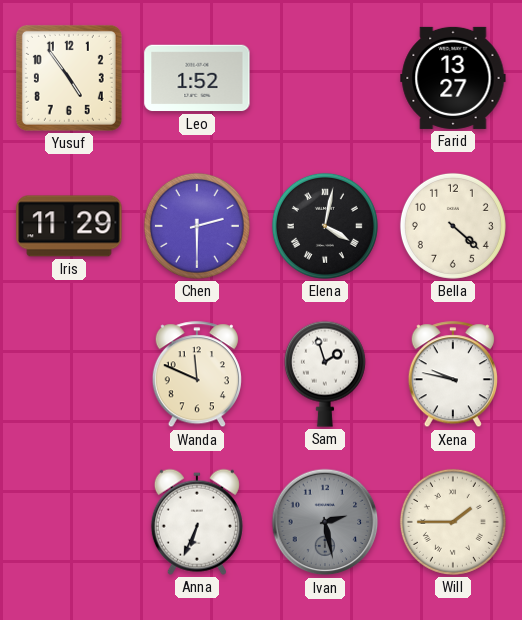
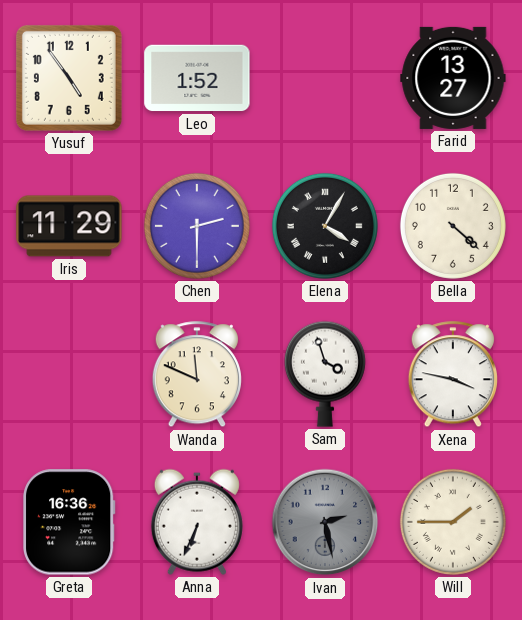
Elena: 4:02 -> 4:05
Sam: 1:57 -> 3:57
Xena: 9:47 -> 3:47
Greta: none -> 16:36
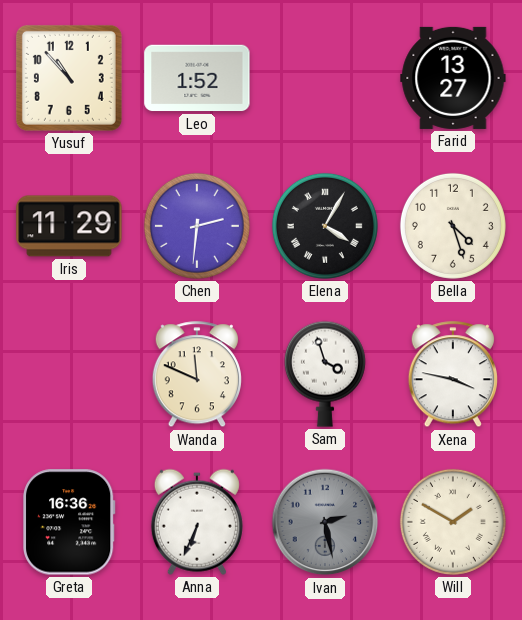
Yusuf: 4:54 -> 10:53
Chen: 2:30 -> 2:31
Bella: 4:22 -> 4:27
Will: 1:45 -> 1:50
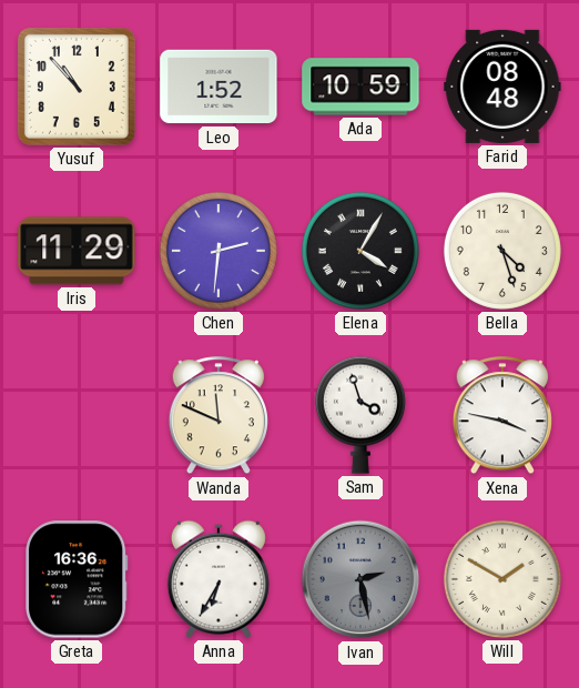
Ada: none -> 10:59
Farid: 13:27 -> 08:48
Anna: 6:34 -> 6:35
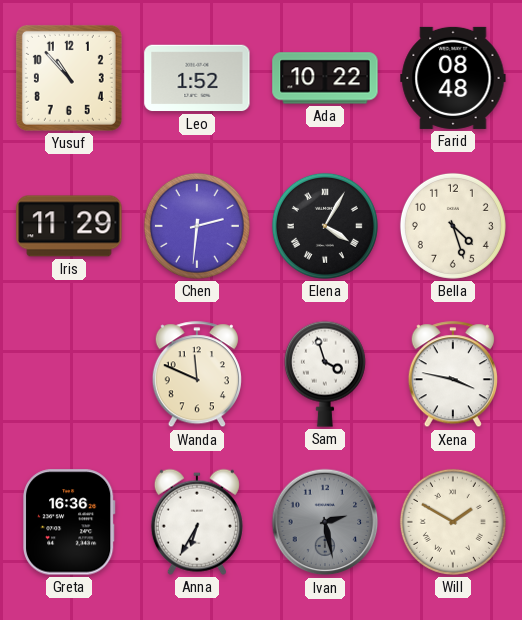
Ada: 10:59 -> 10:22
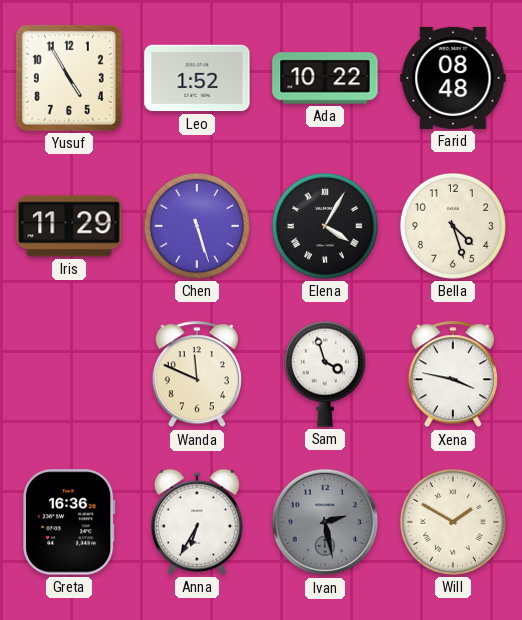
Yusuf: 10:53 -> 4:55
Chen: 2:31 -> 5:27
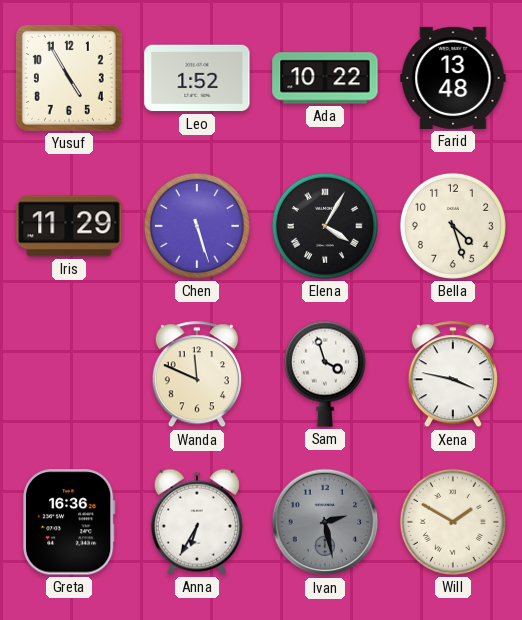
Farid: 08:48 -> 13:48
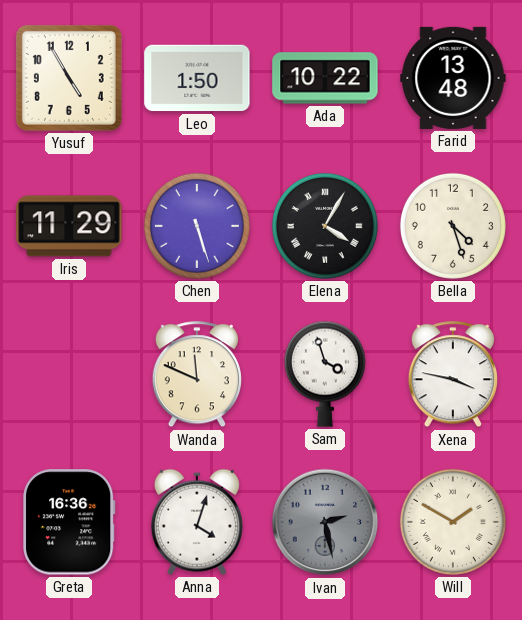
Leo: 1:52 -> 1:50
Anna: 6:35 -> 4:03
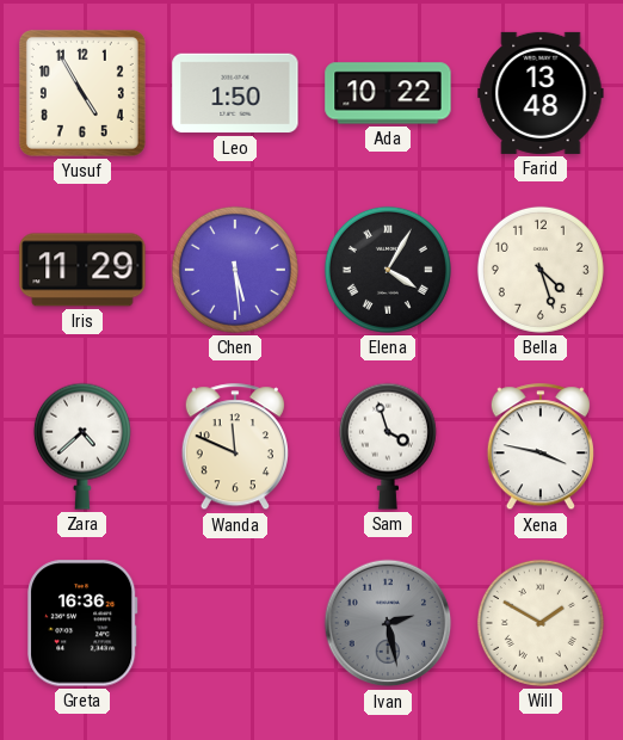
Chen: 5:27 -> 5:29
Zara: none -> 4:38
Anna: 4:03 -> none
